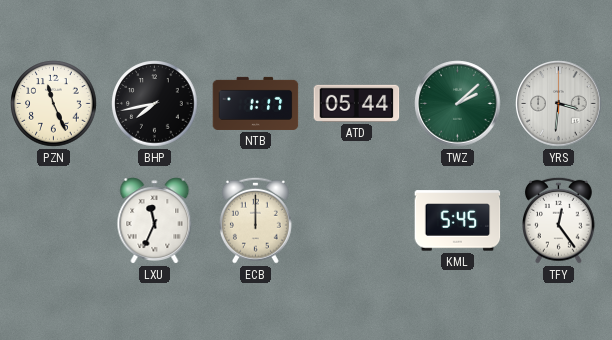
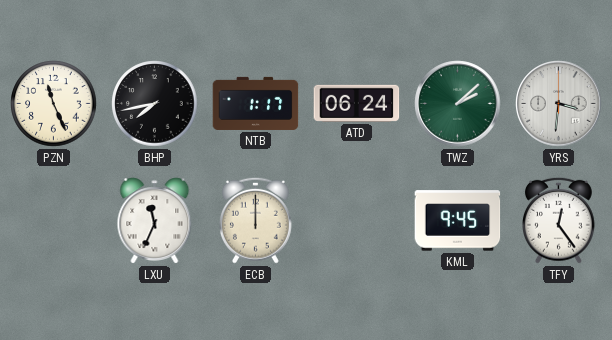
ATD: 05:44 -> 06:24
KML: 5:45 -> 9:45
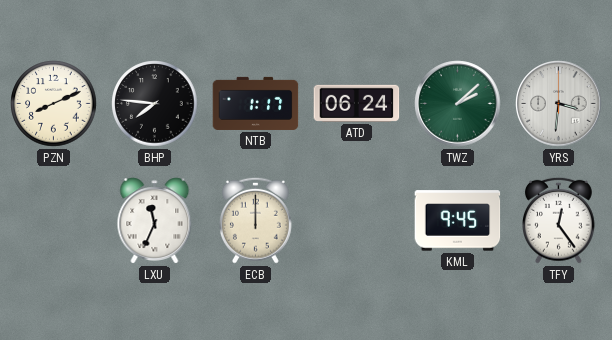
PZN: 11:26 -> 8:11
BHP: 7:43 -> 7:46
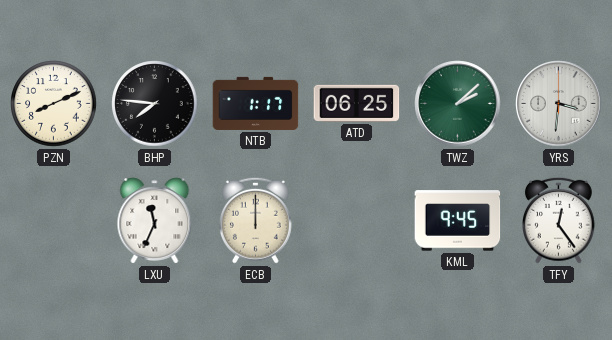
ATD: 06:24 -> 06:25
